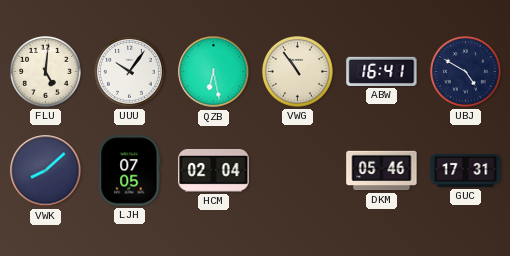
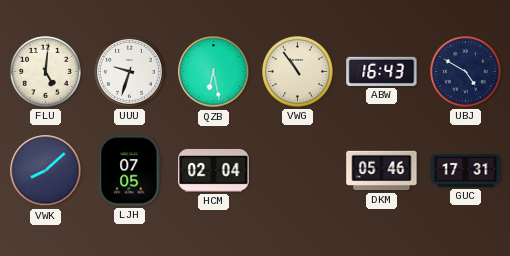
UUU: 10:06 -> 9:33
ABW: 16:41 -> 16:43
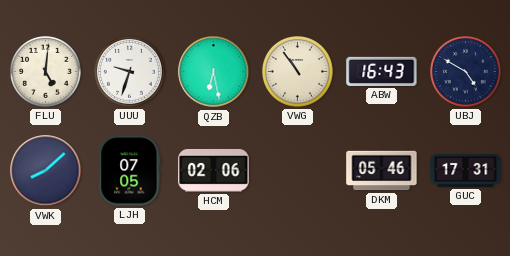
HCM: 02:04 -> 02:06
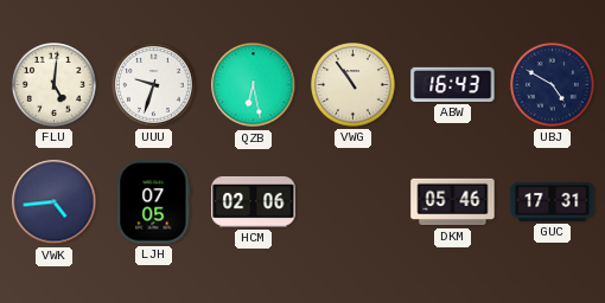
VWK: 8:08 -> 4:44
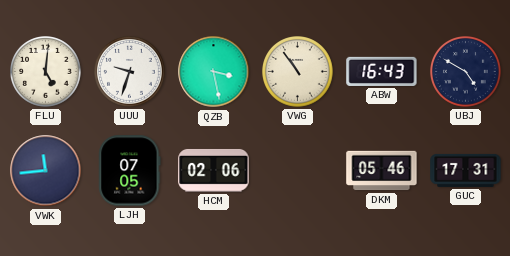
QZB: 6:28 -> 3:28
VWK: 4:44 -> 11:44
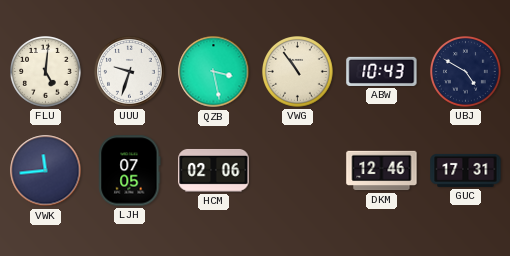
ABW: 16:43 -> 10:43
DKM: 05:46 -> 12:46
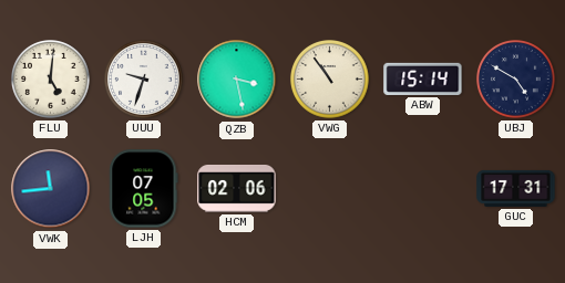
ABW: 10:43 -> 15:14
DKM: 12:46 -> none
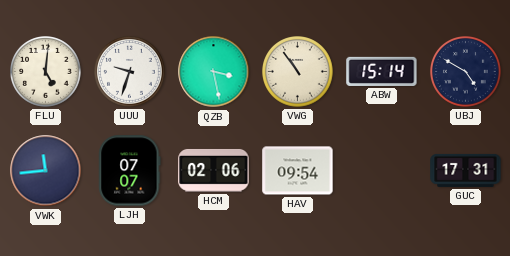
LJH: 07:05 -> 07:07
HAV: none -> 09:54
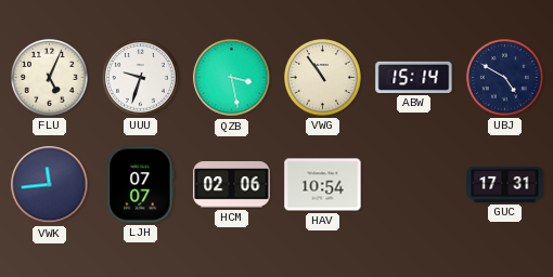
FLU: 5:01 -> 5:04
HAV: 09:54 -> 10:54
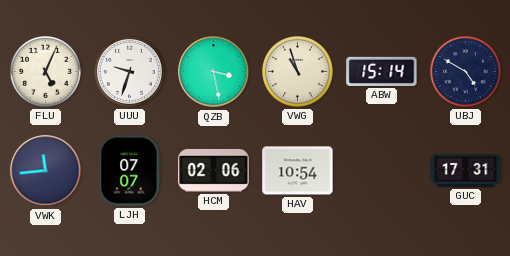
VWG: 10:54 -> 10:57
